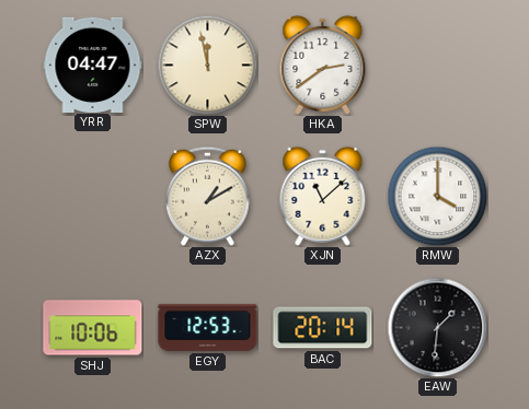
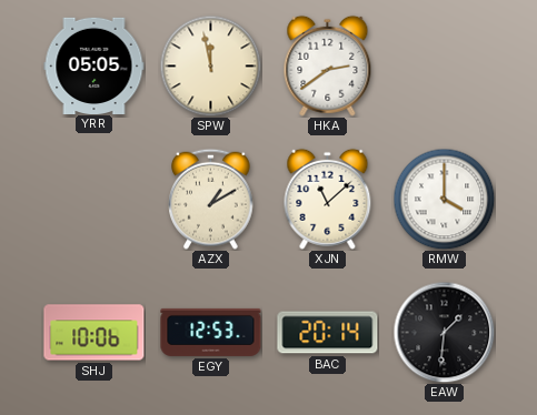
YRR: 04:47 -> 05:05
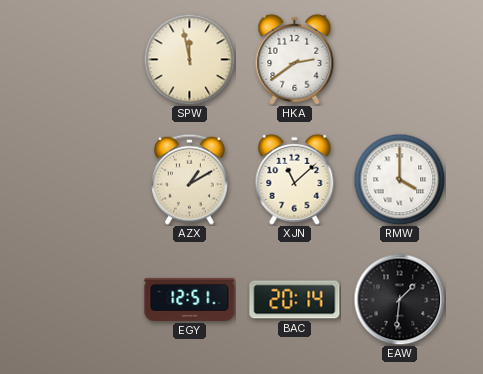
YRR: 05:05 -> none
SHJ: 10:06 -> none
EGY: 12:53 -> 12:51
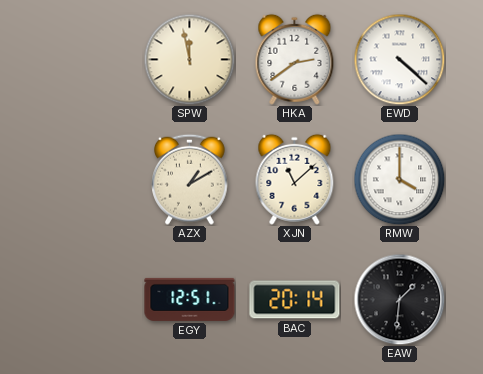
EWD: none -> 4:22
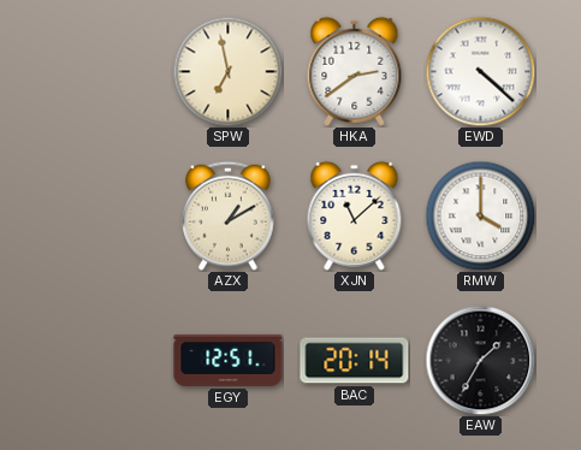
SPW: 11:58 -> 6:58
EAW: 1:31 -> 1:35
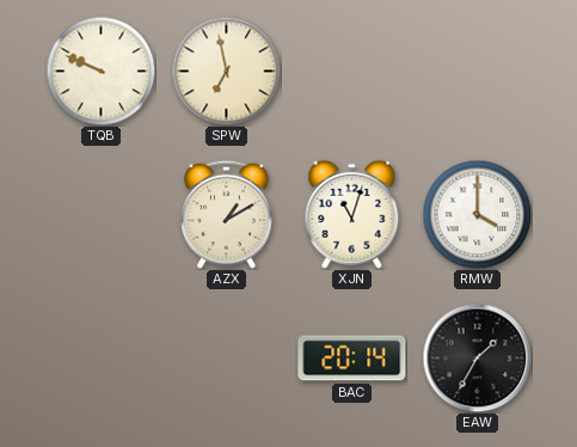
TQB: none -> 9:49
HKA: 2:39 -> none
EWD: 4:22 -> none
XJN: 11:08 -> 11:03
EGY: 12:51 -> none
